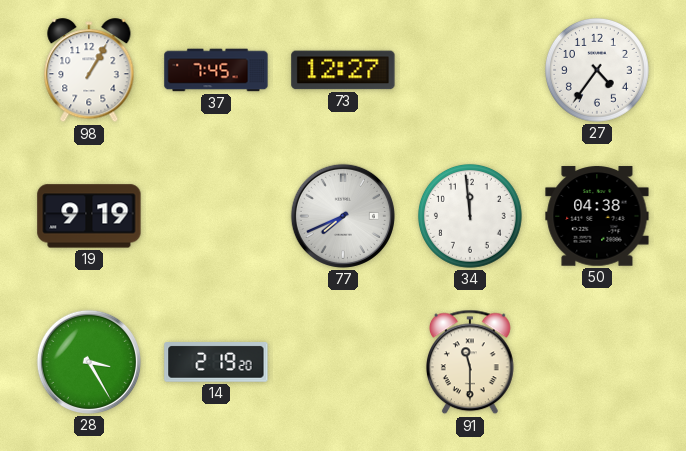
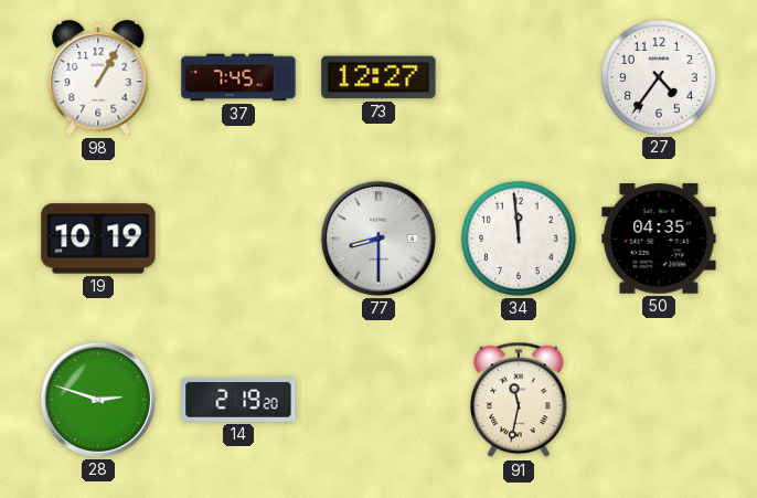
19: 9:19 -> 10:19
77: 7:41 -> 8:30
50: 04:38 -> 04:35
28: 3:25 -> 2:48
91: 11:30 -> 11:32
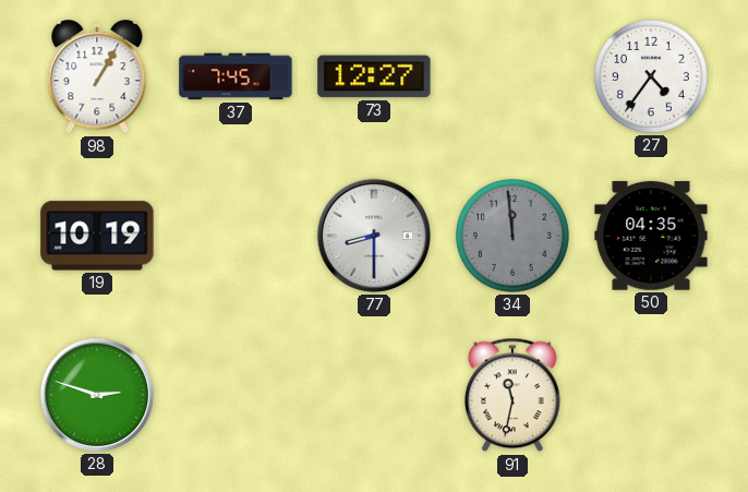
34 dial: white -> grey
14: 2:19 -> none
